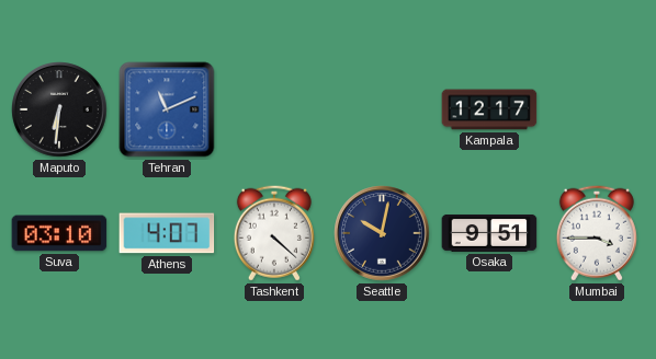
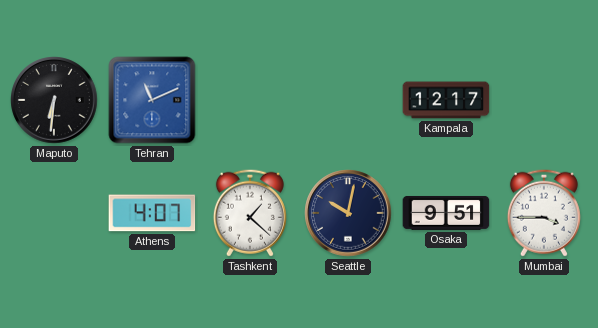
Suva: 03:10 -> none
Tashkent: 4:22 -> 1:22
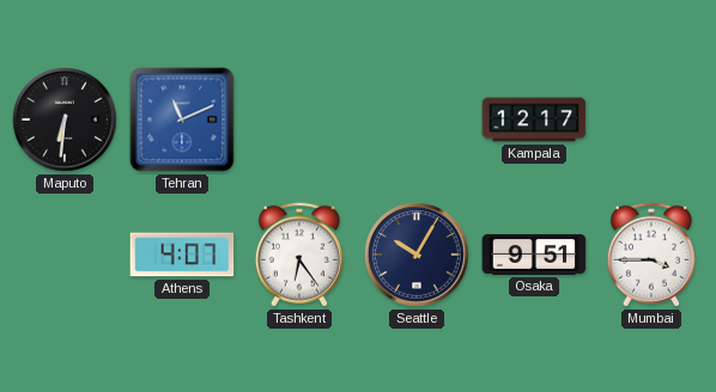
Tashkent: 1:22 -> 6:24
Seattle: 10:02 -> 10:05
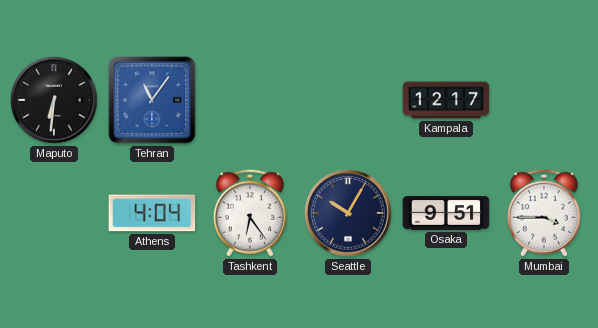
Tehran: 11:11 -> 11:06
Athens: 4:07 -> 4:04
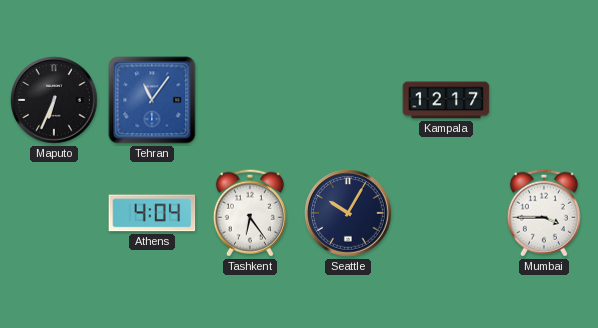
Maputo: 6:31 -> 6:34
Osaka: 9:51 -> none
